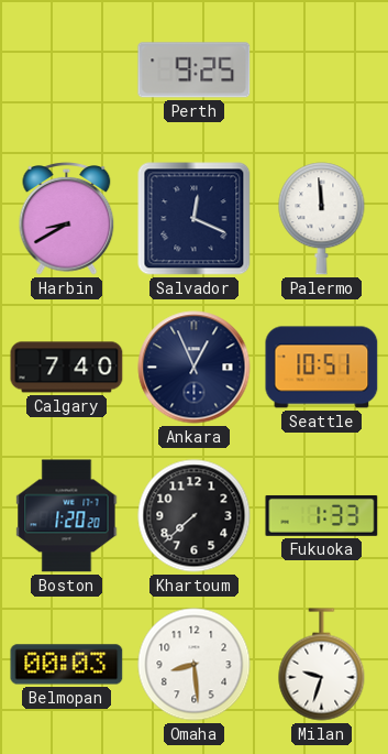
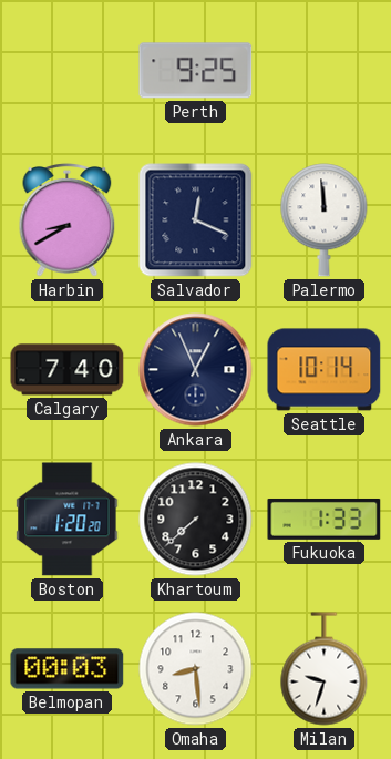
Seattle: 10:51 -> 10:14
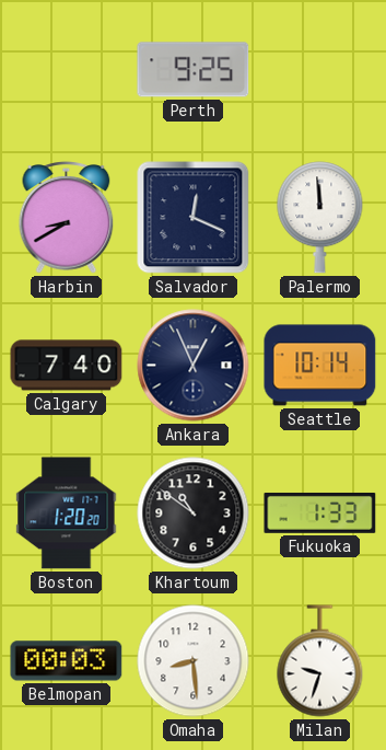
Khartoum: 7:38 -> 10:51
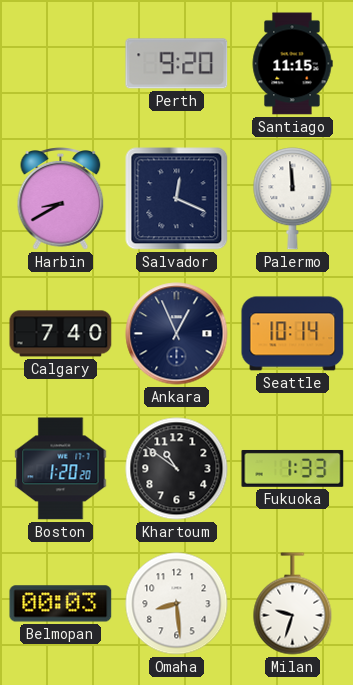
Perth: 9:25 -> 9:20
Santiago: none -> 11:15
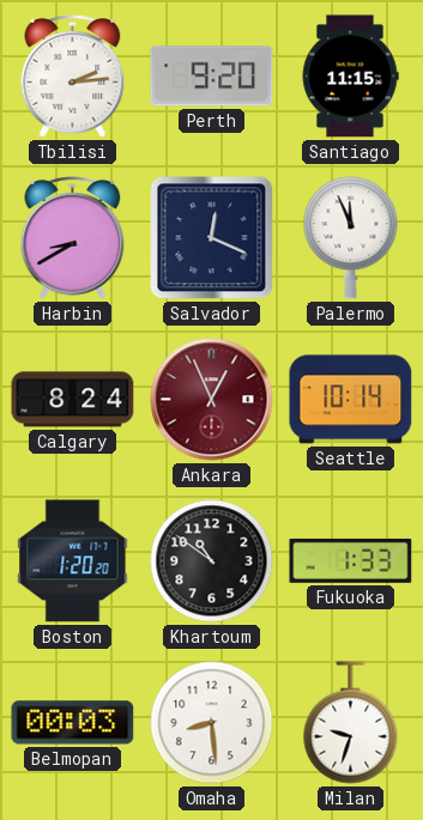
Tbilisi: none -> 2:14
Palermo: 11:59 -> 11:56
Calgary: 7:40 -> 8:24
Ankara dial: navy -> burgundy
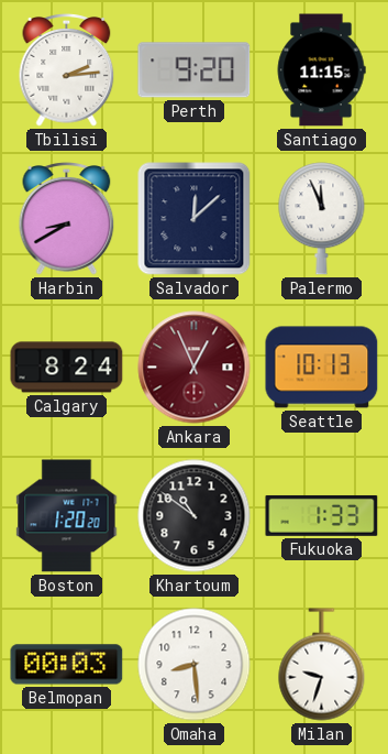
Salvador: 12:19 -> 12:08
Seattle: 10:14 -> 10:13
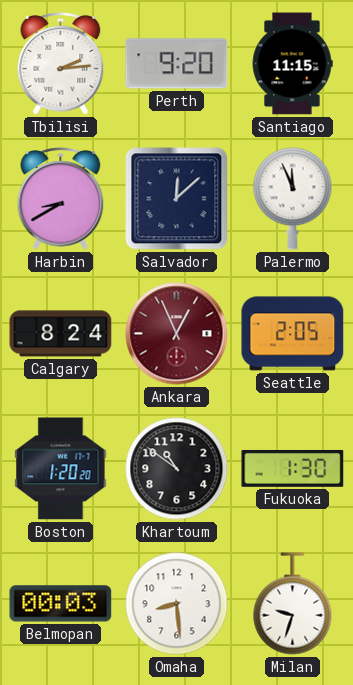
Seattle: 10:13 -> 2:05
Fukuoka: 1:33 -> 1:30
